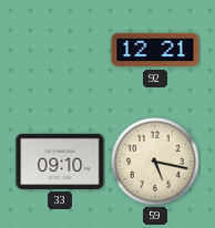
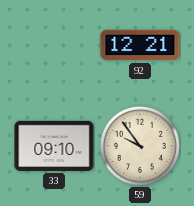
59: 5:17 -> 9:54
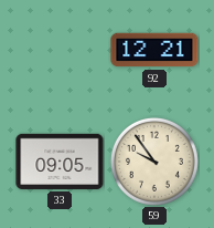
33: 09:10 -> 09:05
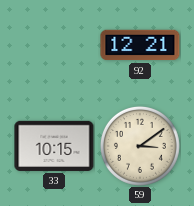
33: 09:05 -> 10:15
59: 9:54 -> 3:09
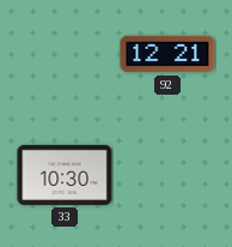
33: 10:15 -> 10:30
59: 3:09 -> none
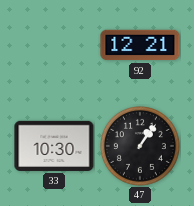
47: none -> 1:06
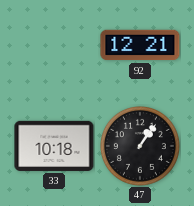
33: 10:30 -> 10:18
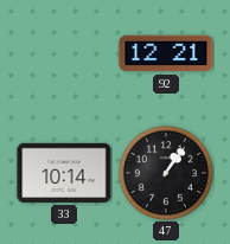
33: 10:18 -> 10:14
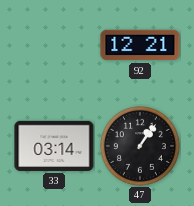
33: 10:14 -> 03:14
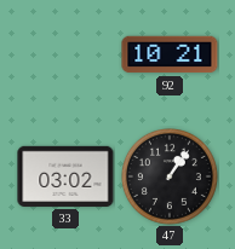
92: 12:21 -> 10:21
33: 03:14 -> 03:02
